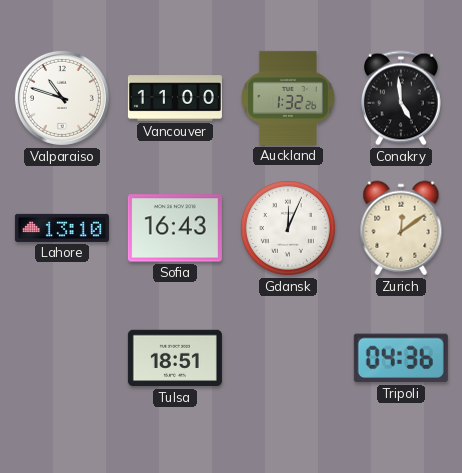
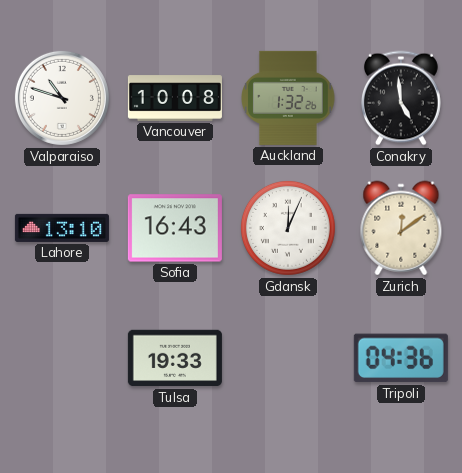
Vancouver: 11:00 -> 10:08
Tulsa: 18:51 -> 19:33
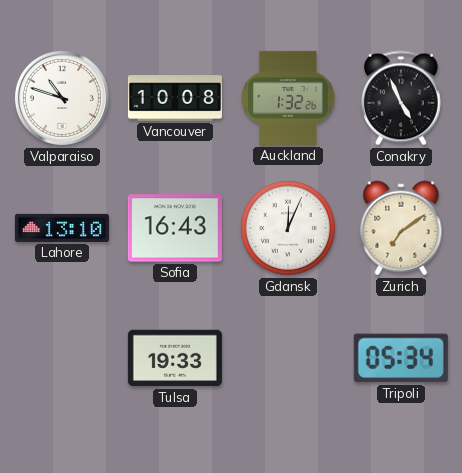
Conakry: 4:59 -> 4:56
Zurich: 12:09 -> 7:09
Tripoli: 04:36 -> 05:34
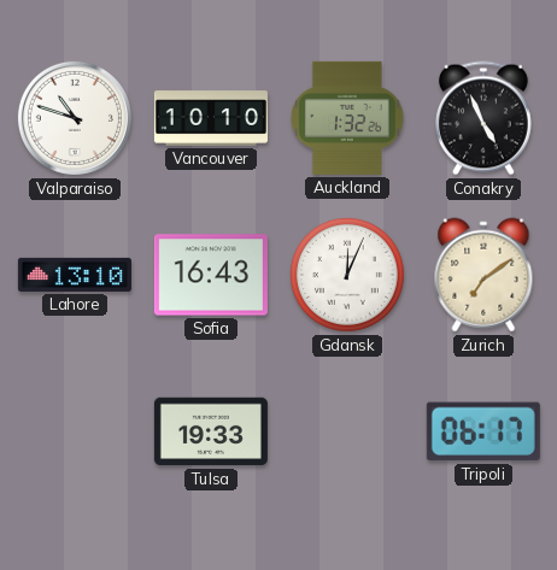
Vancouver: 10:08 -> 10:10
Tripoli: 05:34 -> 06:17
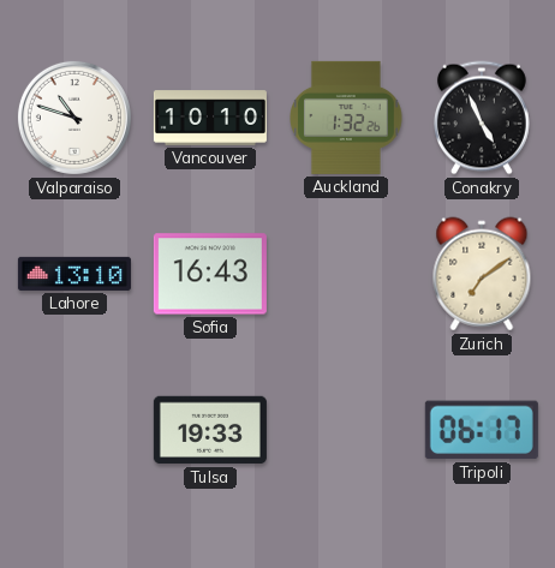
Gdansk: 12:04 -> none
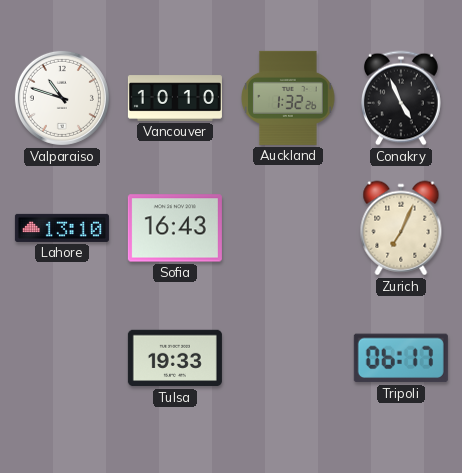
Zurich: 7:09 -> 7:04
